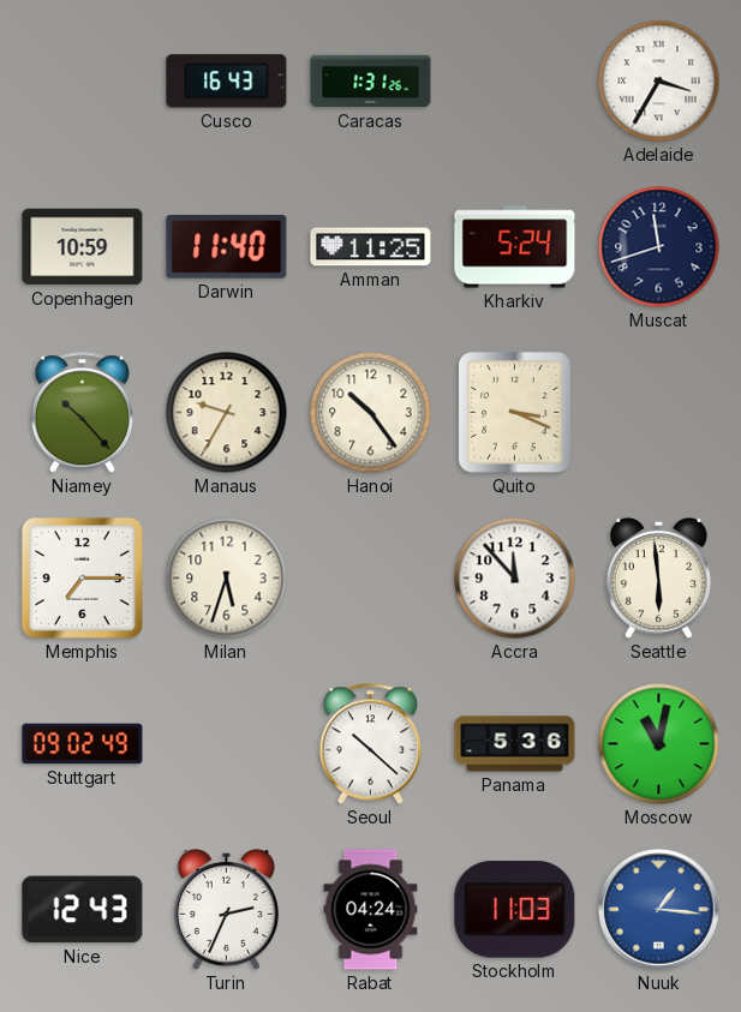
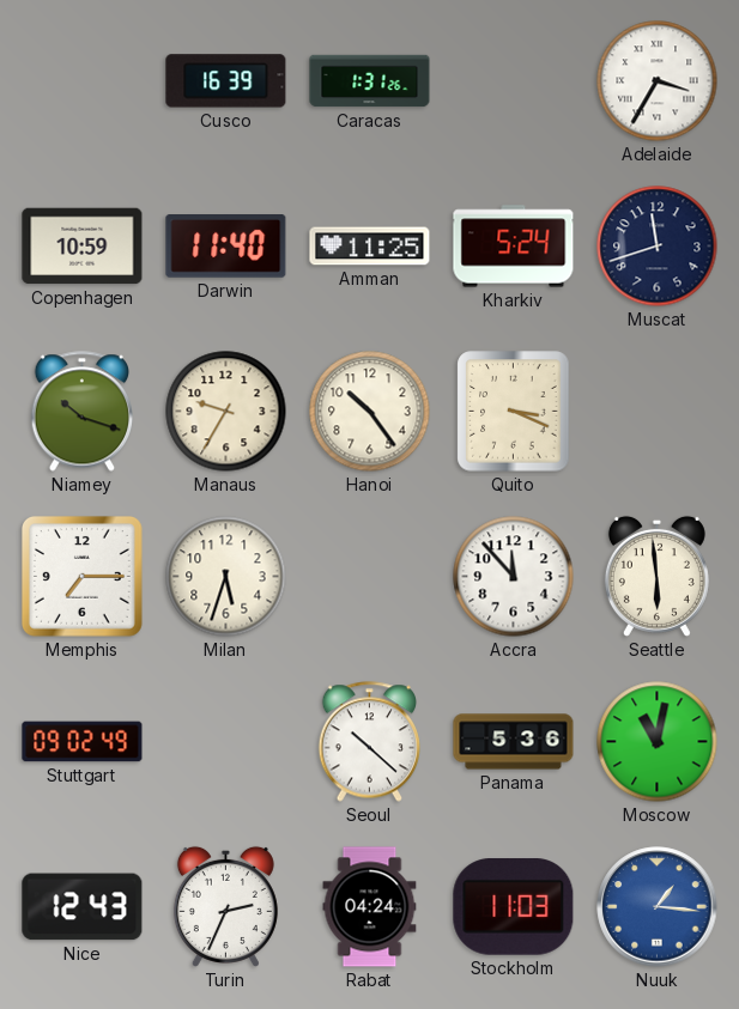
Cusco: 16:43 -> 16:39
Niamey: 10:23 -> 10:18
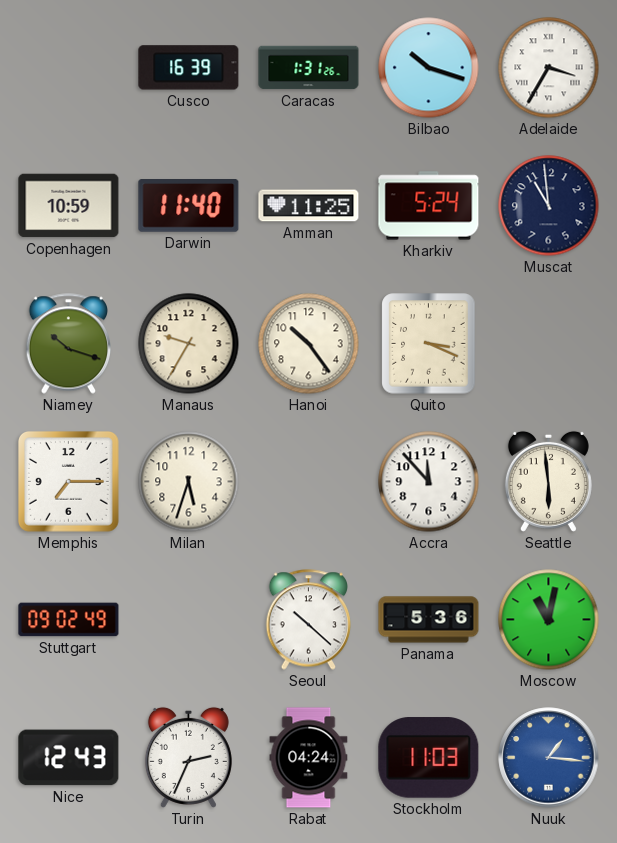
Bilbao: none -> 10:18
Muscat: 11:42 -> 10:59
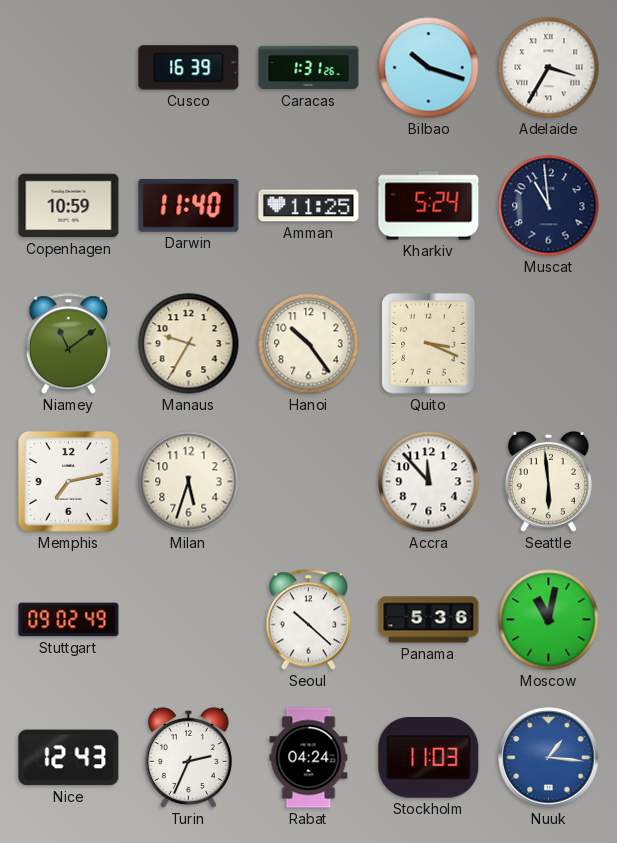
Niamey: 10:18 -> 11:09
Memphis: 7:15 -> 7:13
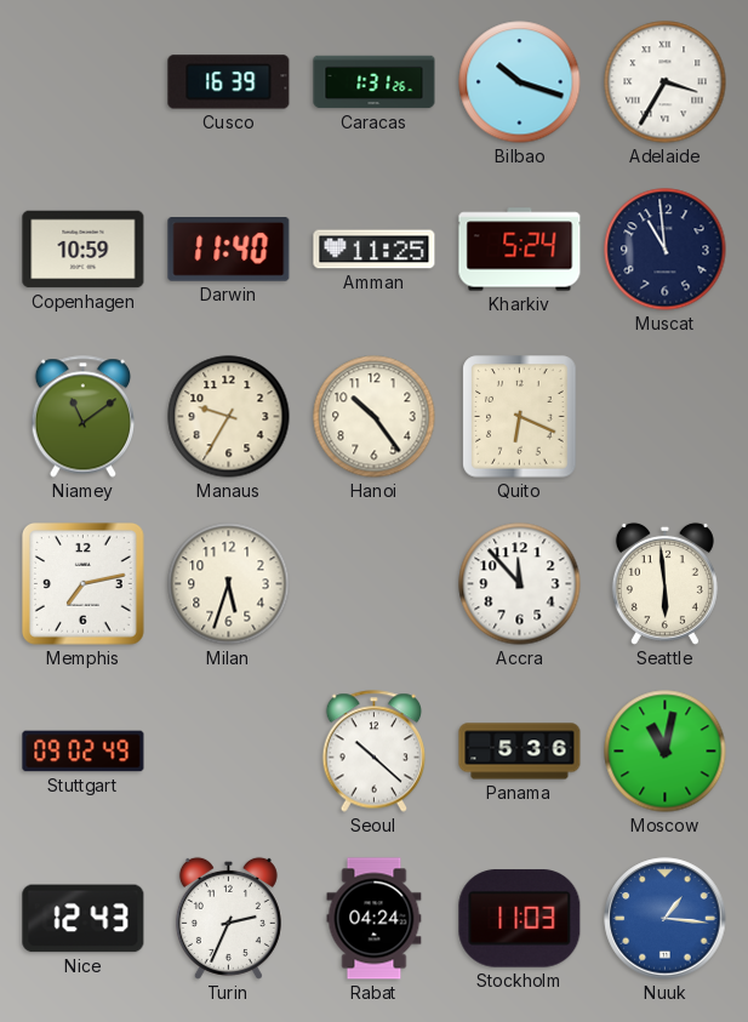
Quito: 3:19 -> 6:19
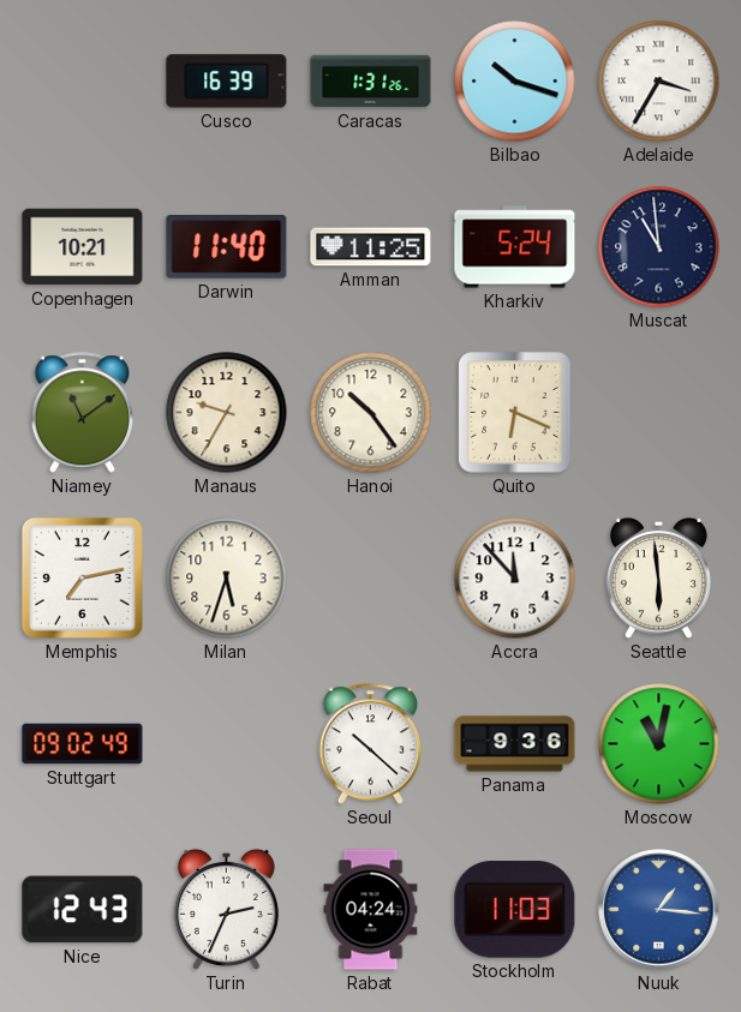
Copenhagen: 10:59 -> 10:21
Panama: 5:36 -> 9:36
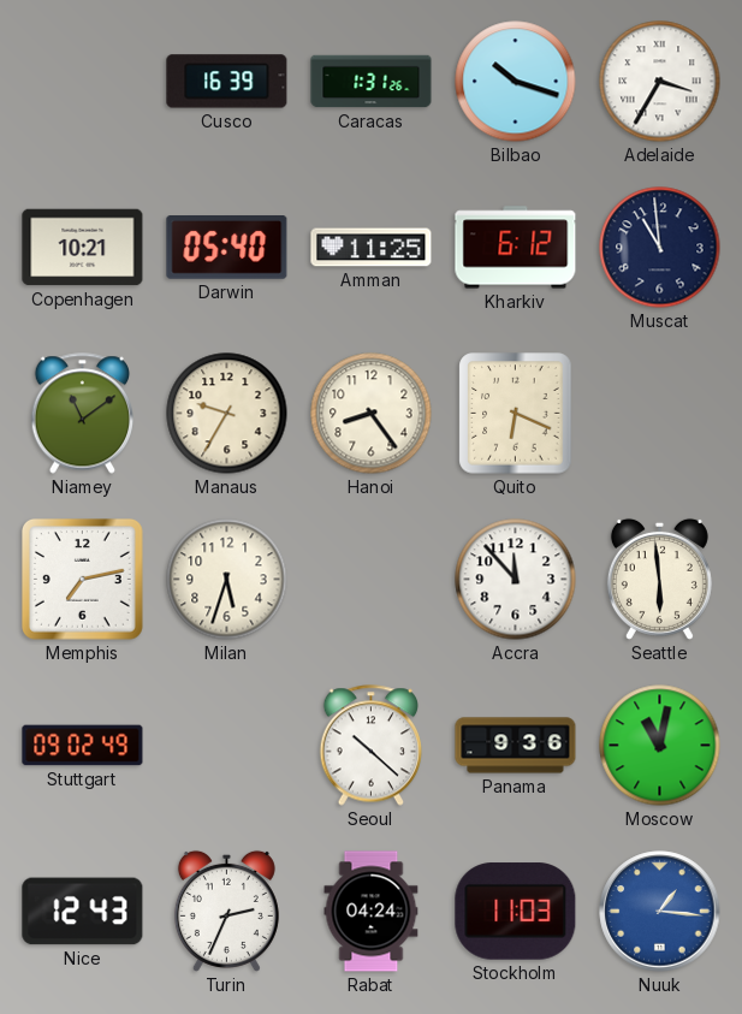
Darwin: 11:40 -> 05:40
Kharkiv: 5:24 -> 6:12
Hanoi: 10:24 -> 8:24
